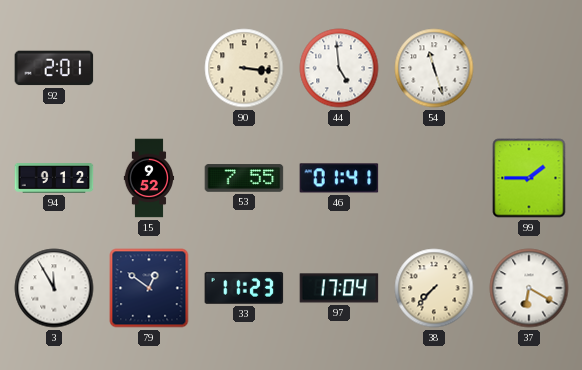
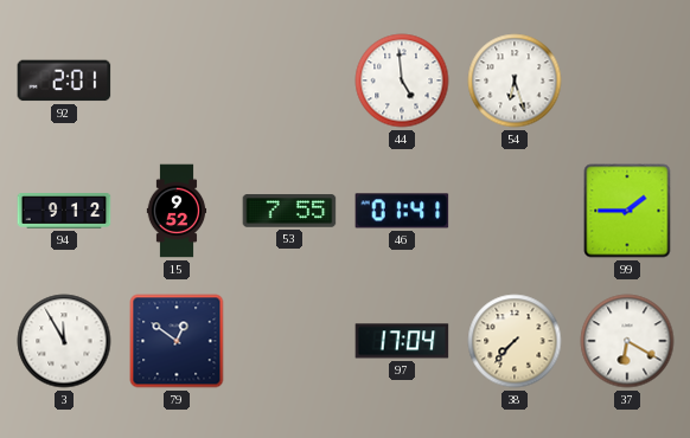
90: 3:16 -> none
54: 11:27 -> 6:27
33: 11:23 -> none
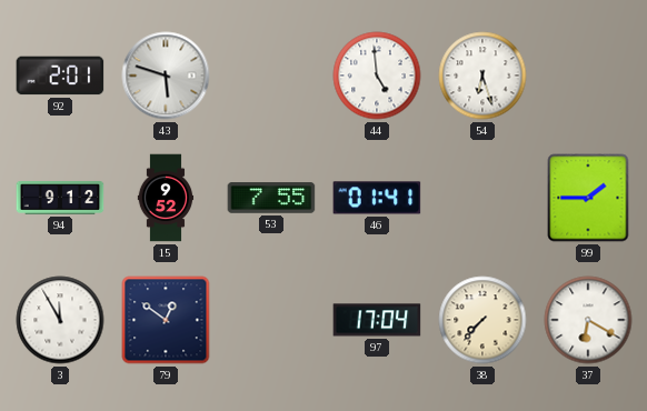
43: none -> 5:48
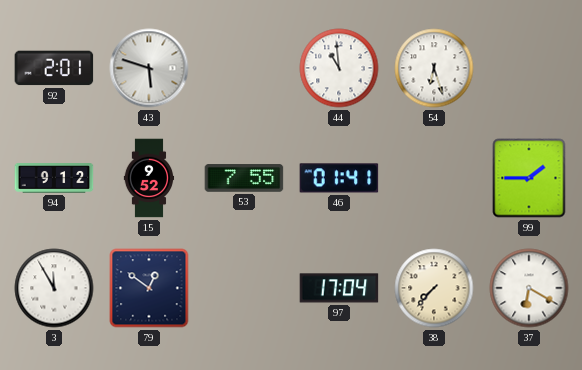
44: 4:59 -> 10:59
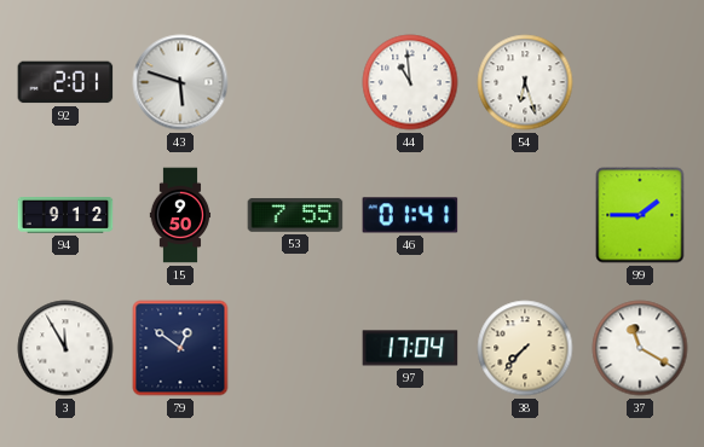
15: 9:52 -> 9:50
37: 6:20 -> 11:20
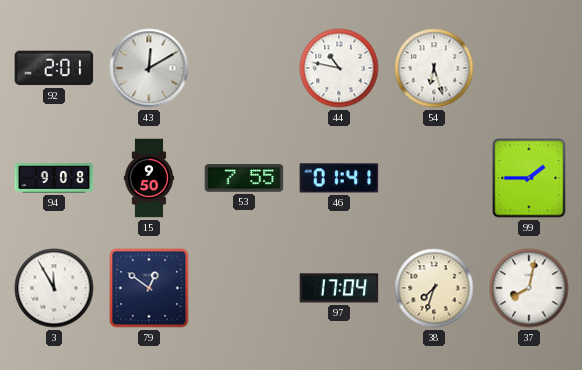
43: 5:48 -> 12:10
44: 10:59 -> 10:47
94: 9:12 -> 9:08
38: 7:37 -> 7:33
37: 11:20 -> 8:02
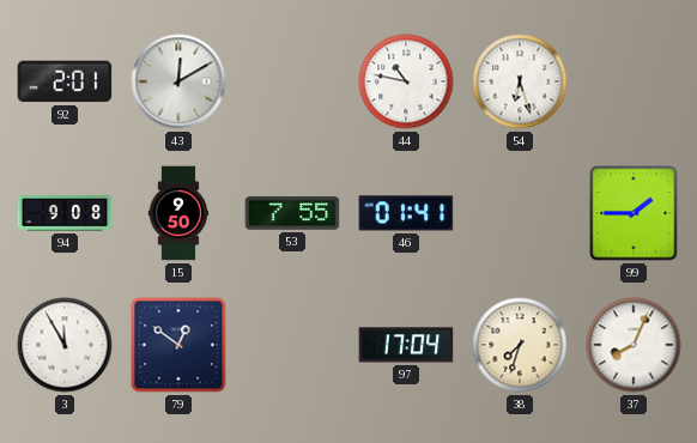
37: 8:02 -> 8:04
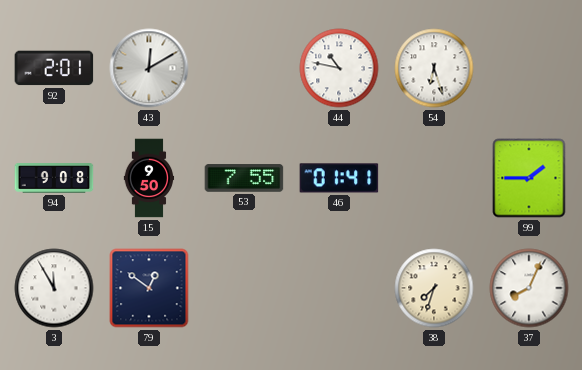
97: 17:04 -> none
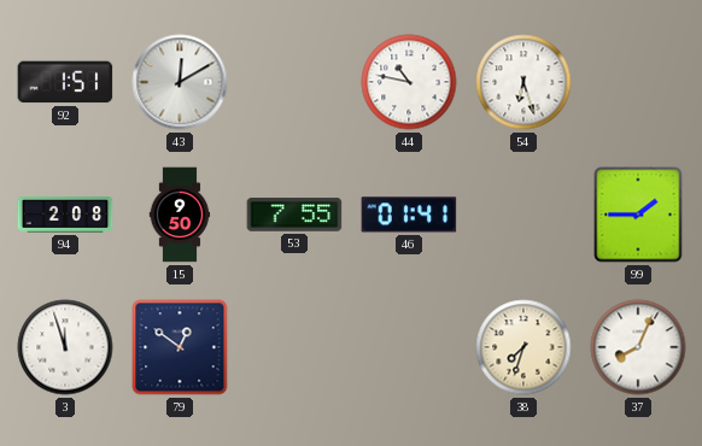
92: 2:01 -> 1:51
94: 9:08 -> 2:08
3: 11:55 -> 11:57
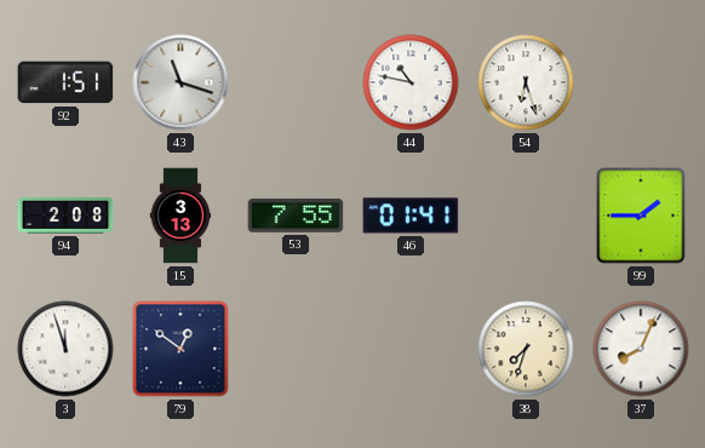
43: 12:10 -> 11:18
15: 9:50 -> 3:13
